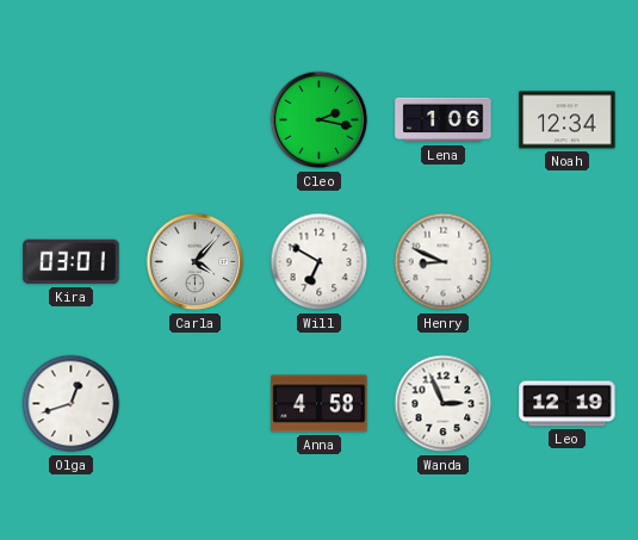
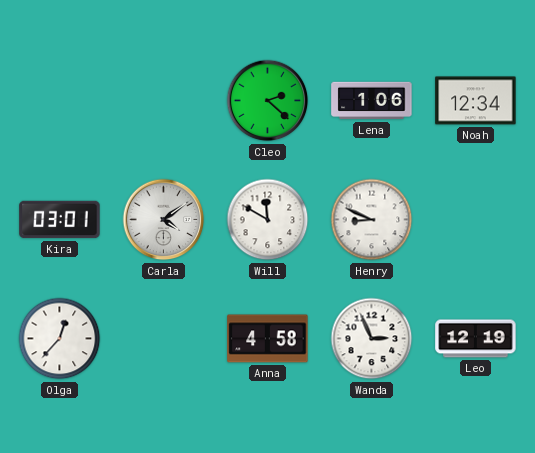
Cleo: 2:17 -> 2:22
Carla: 4:07 -> 4:09
Will: 6:50 -> 11:50
Olga: 12:42 -> 12:37
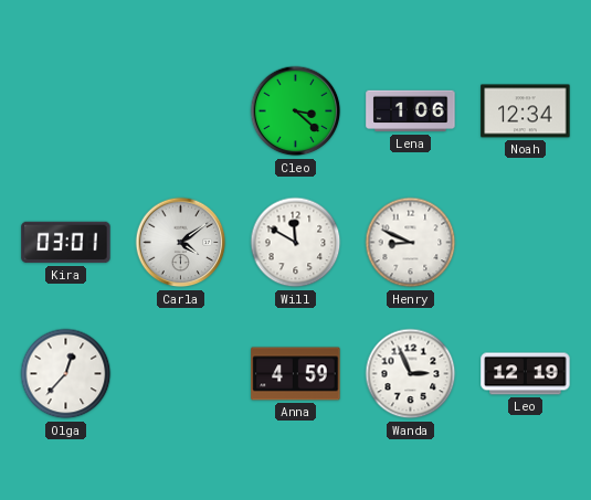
Cleo: 2:22 -> 3:22
Anna: 4:58 -> 4:59
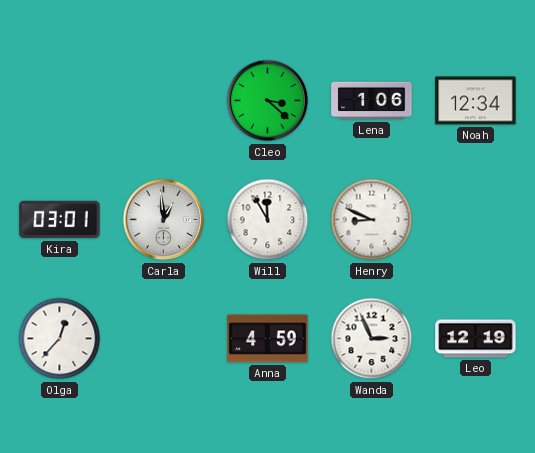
Carla: 4:09 -> 12:59
Will: 11:50 -> 11:55
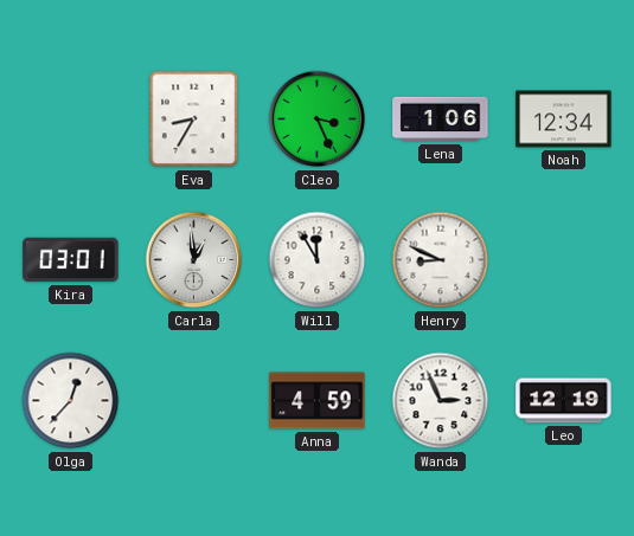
Eva: none -> 8:35
Cleo: 3:22 -> 3:26
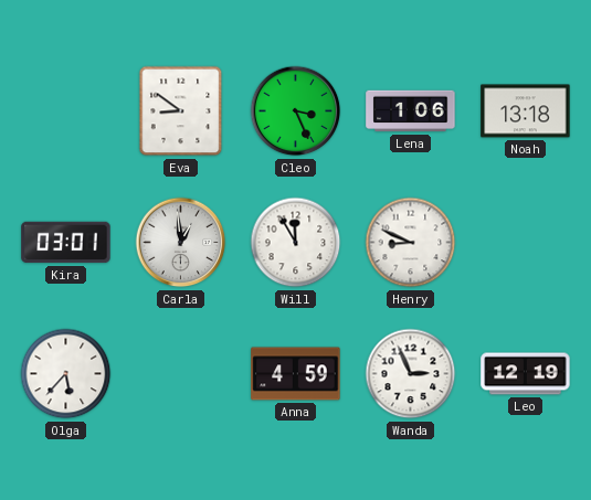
Eva: 8:35 -> 8:51
Noah: 12:34 -> 13:18
Olga: 12:37 -> 5:37
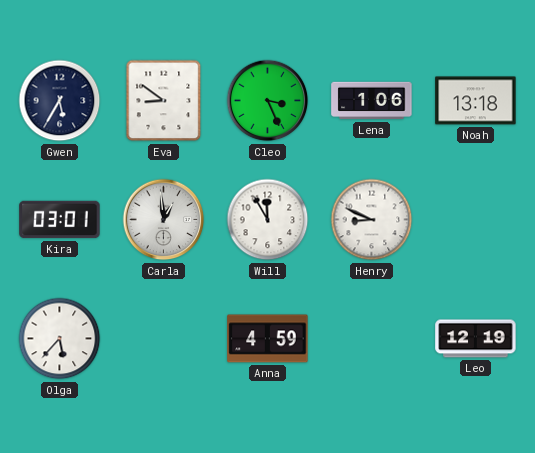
Gwen: none -> 5:35
Wanda: 2:56 -> none
